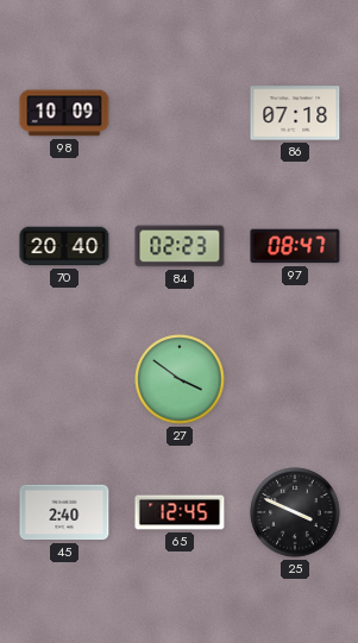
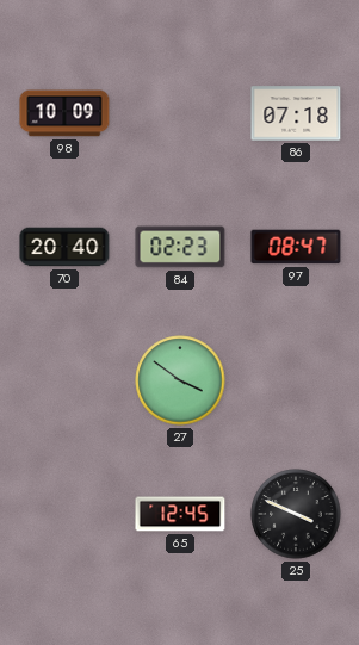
45: 2:40 -> none
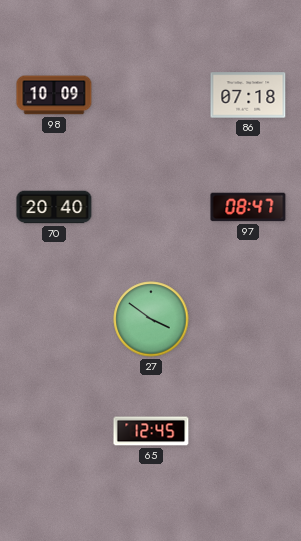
84: 02:23 -> none
25: 3:49 -> none
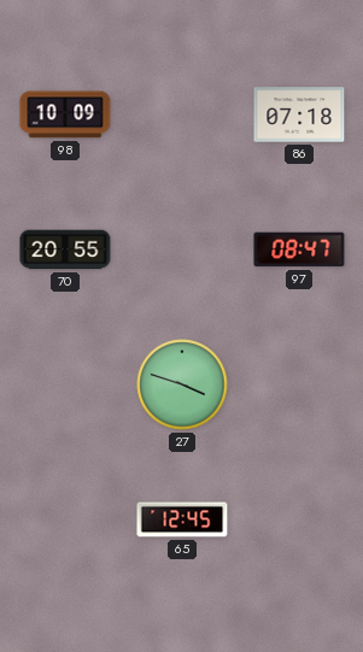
70: 20:40 -> 20:55
27: 3:51 -> 3:48
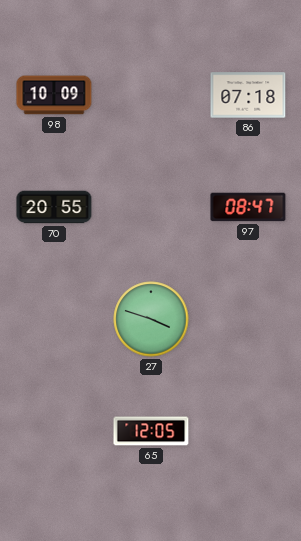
65: 12:45 -> 12:05
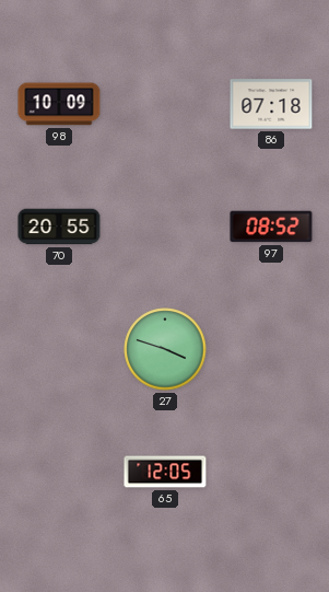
97: 08:47 -> 08:52
